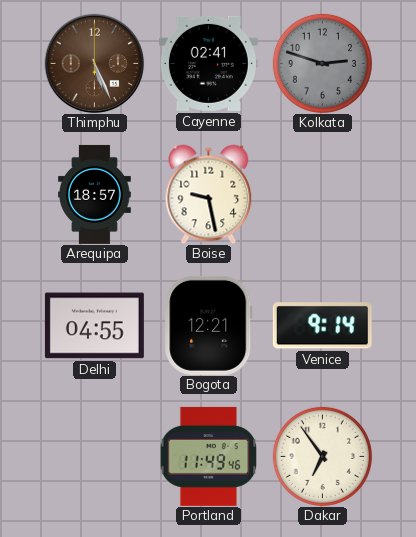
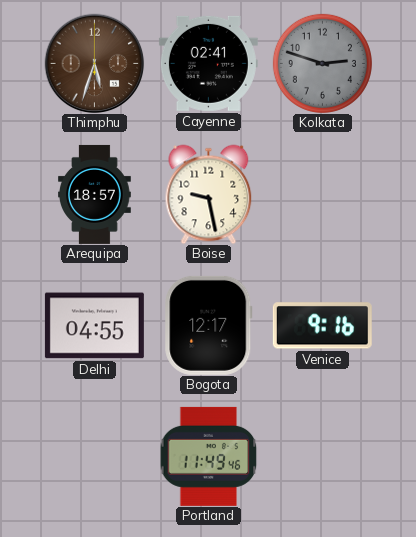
Thimphu: 5:26 -> 5:33
Bogota: 12:21 -> 12:17
Venice: 9:14 -> 9:16
Dakar: 6:54 -> none
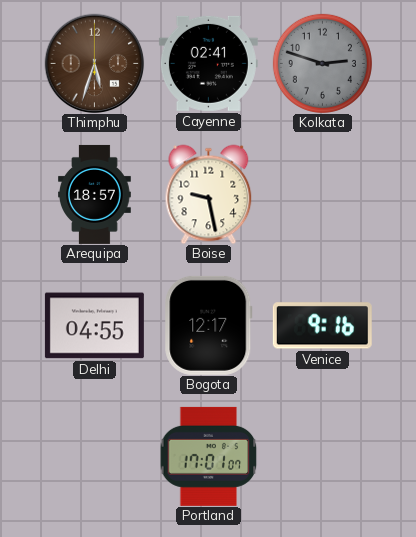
Portland: 11:49 -> 17:01
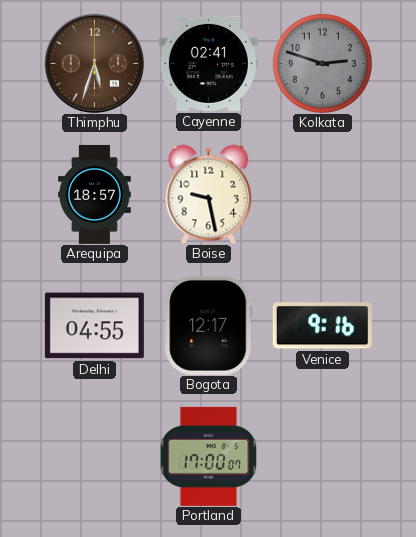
Portland: 17:01 -> 17:00
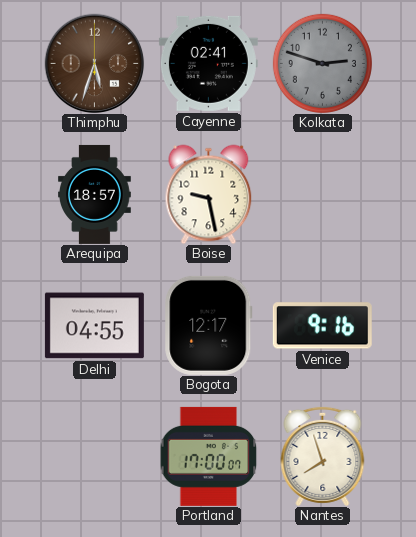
Nantes: none -> 7:57
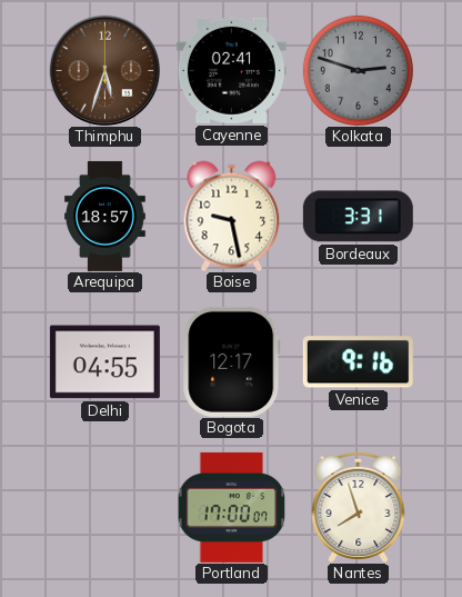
Bordeaux: none -> 3:31
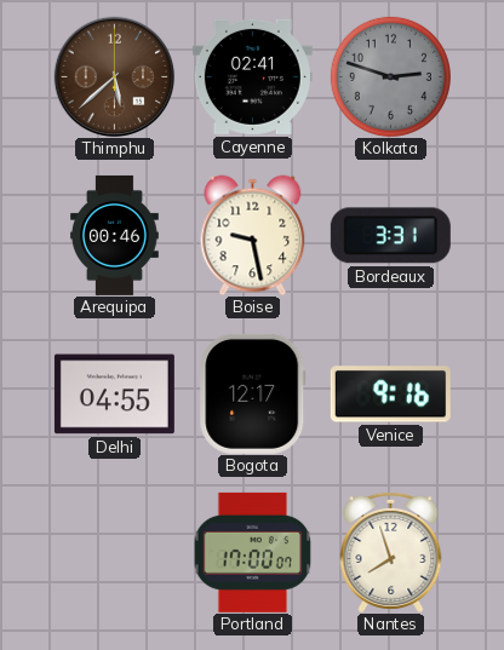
Thimphu: 5:33 -> 5:38
Arequipa: 18:57 -> 00:46
